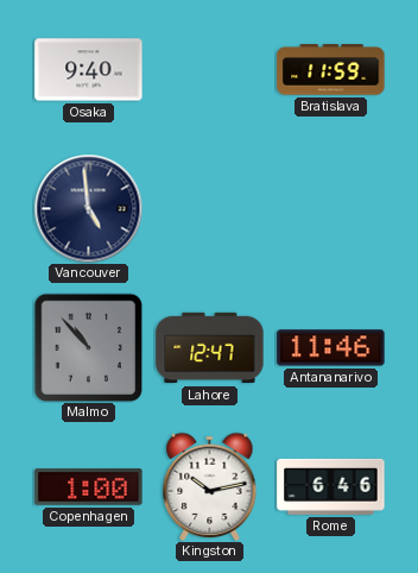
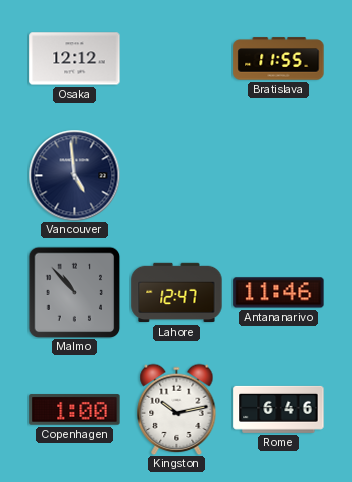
Osaka: 9:40 -> 12:12
Bratislava: 11:59 -> 11:55
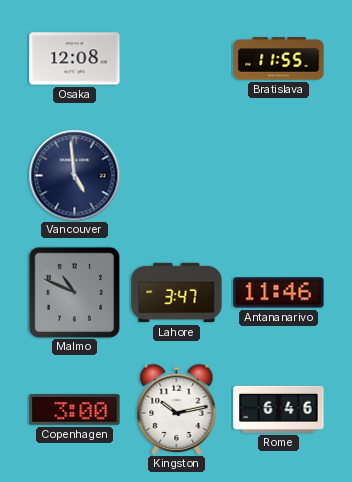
Osaka: 12:12 -> 12:08
Malmo: 10:53 -> 10:49
Lahore: 12:47 -> 3:47
Copenhagen: 1:00 -> 3:00
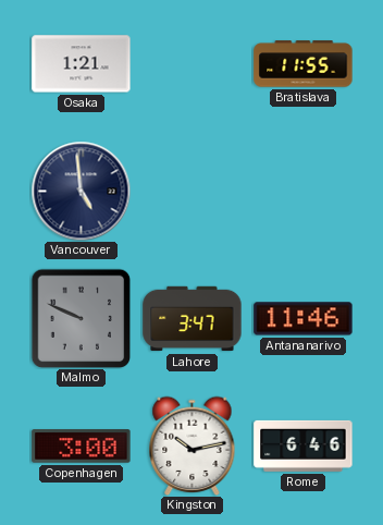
Osaka: 12:08 -> 1:21
Malmo: 10:49 -> 9:49
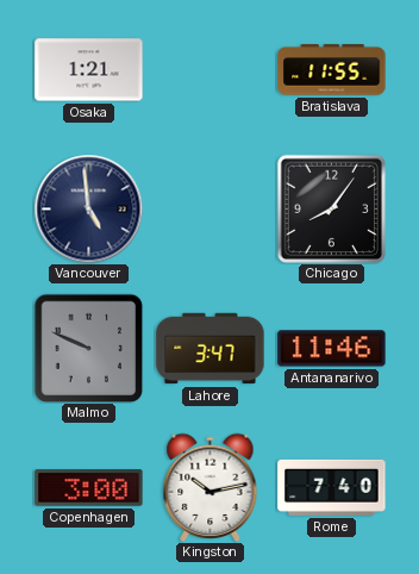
Chicago: none -> 8:06
Rome: 6:46 -> 7:40
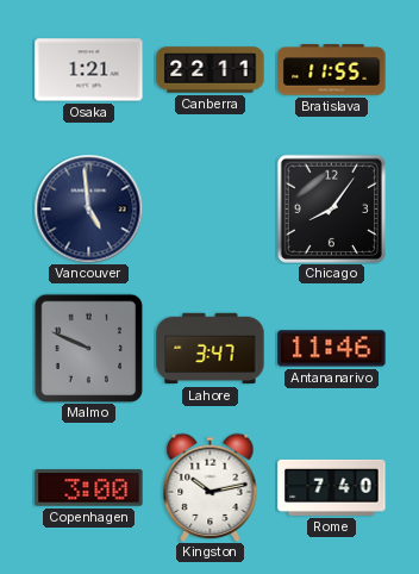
Canberra: none -> 22:11
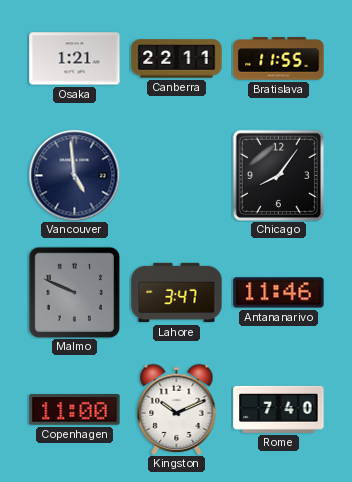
Copenhagen: 3:00 -> 11:00
Kingston: 10:13 -> 10:11
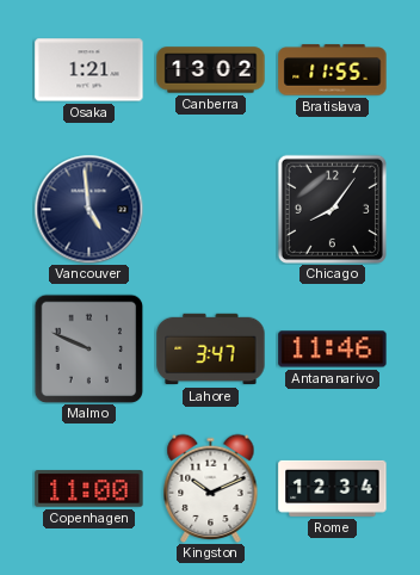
Canberra: 22:11 -> 13:02
Rome: 7:40 -> 12:34
